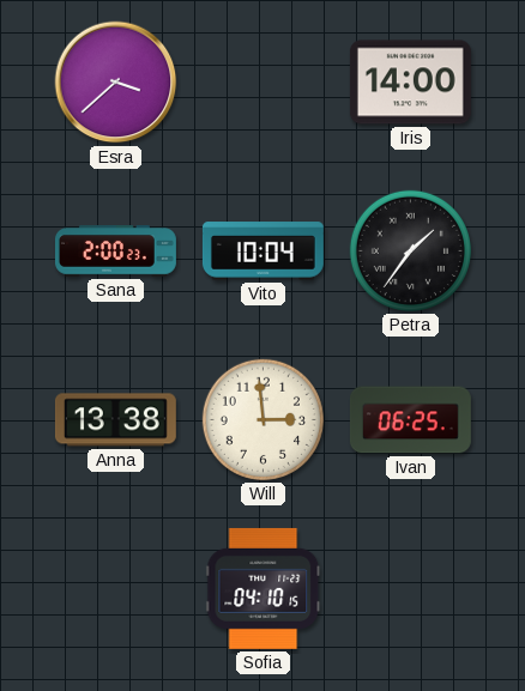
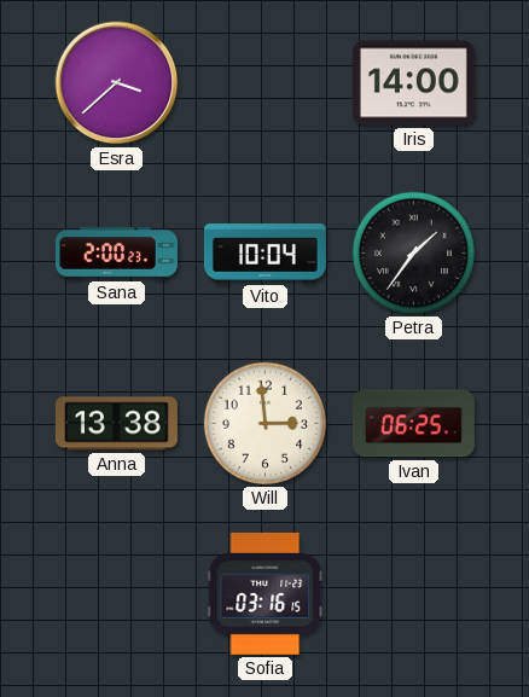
Sofia: 04:10 -> 03:16
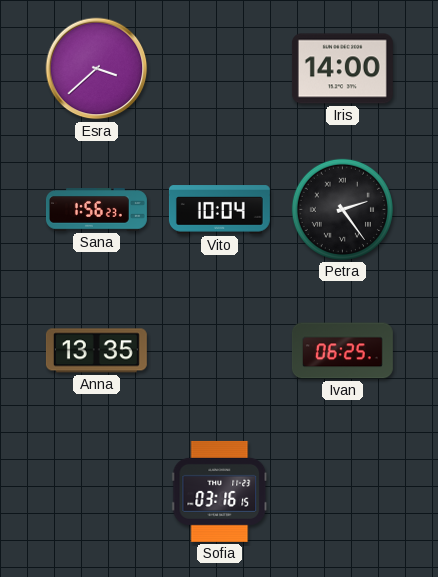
Sana: 2:00 -> 1:56
Petra: 1:36 -> 2:24
Anna: 13:38 -> 13:35
Will: 2:59 -> none
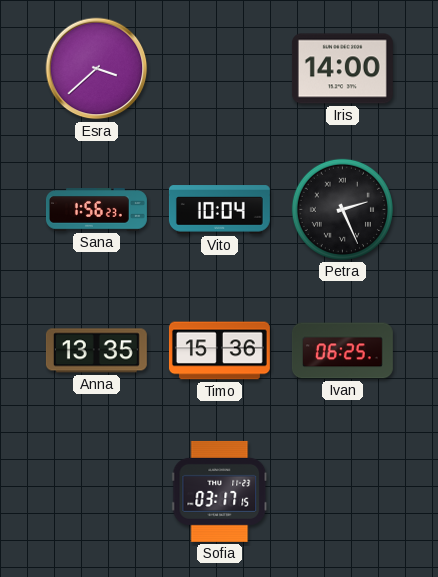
Petra: 2:24 -> 2:26
Timo: none -> 15:36
Sofia: 03:16 -> 03:17
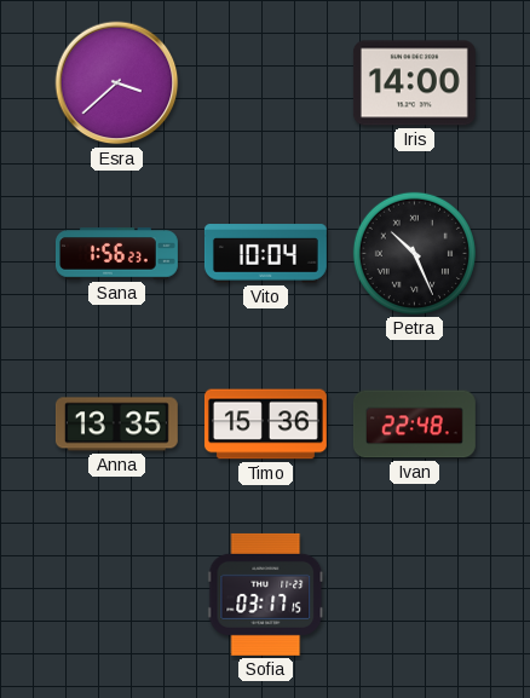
Petra: 2:26 -> 10:26
Ivan: 06:25 -> 22:48
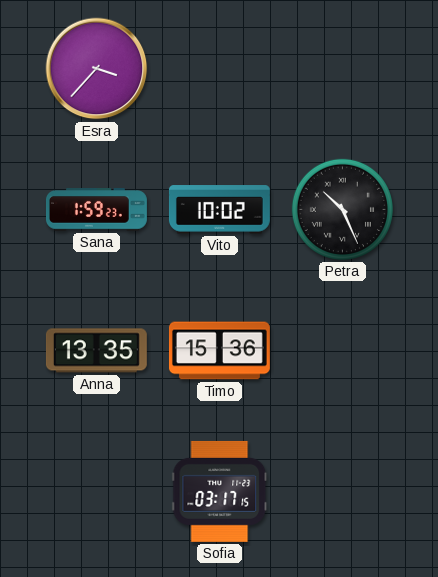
Esra: 3:38 -> 3:37
Iris: 14:00 -> none
Sana: 1:56 -> 1:59
Vito: 10:04 -> 10:02
Ivan: 22:48 -> none
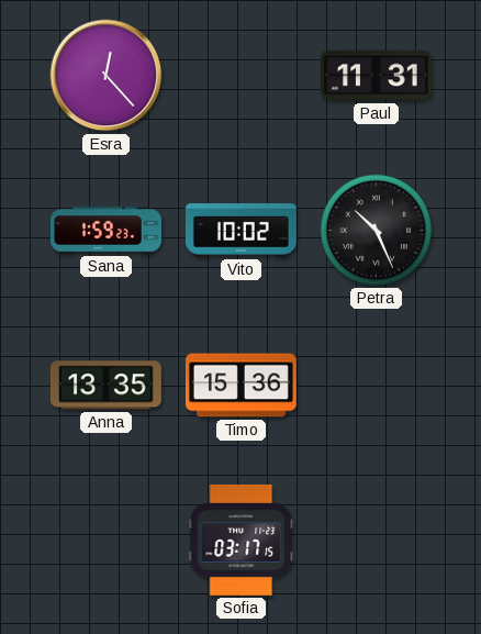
Esra: 3:37 -> 12:23
Paul: none -> 11:31
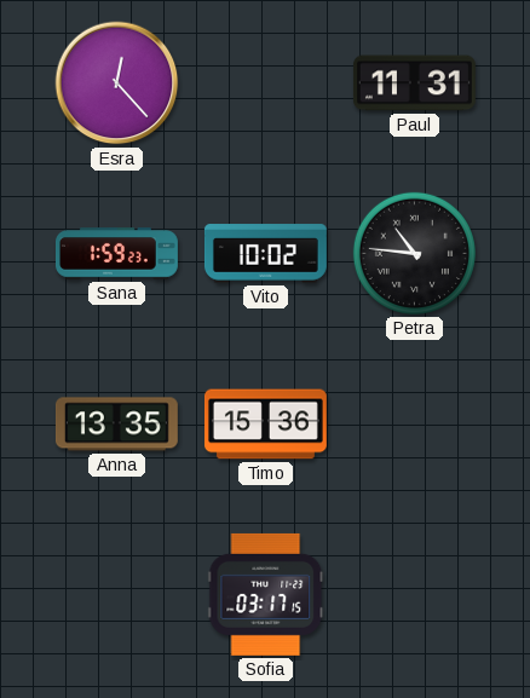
Petra: 10:26 -> 10:46
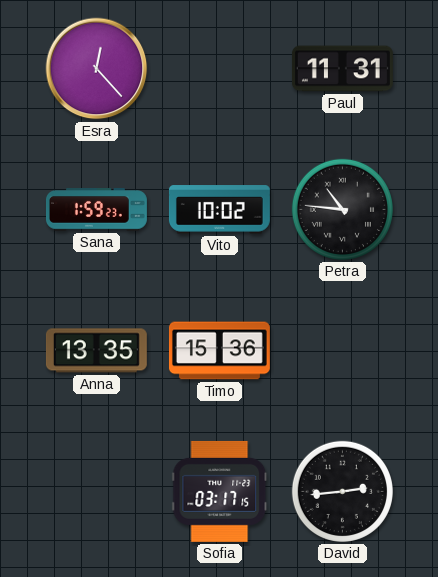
David: none -> 2:44
